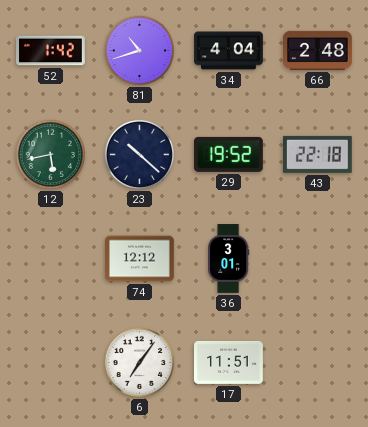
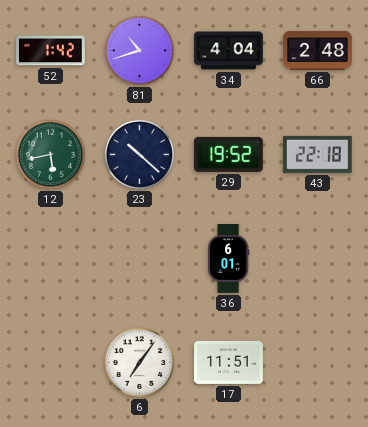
74: 12:12 -> none
36: 3:01 -> 6:01
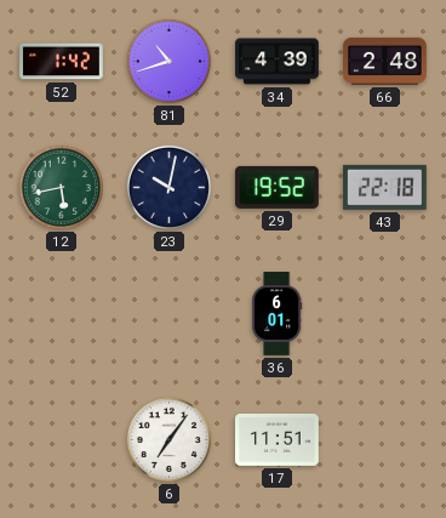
34: 4:04 -> 4:39
23: 10:22 -> 10:02
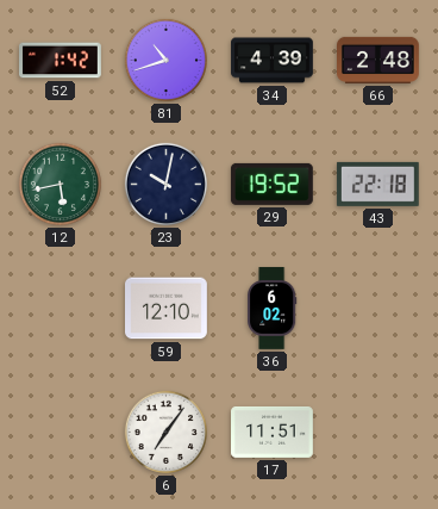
59: none -> 12:10
36: 6:01 -> 6:02
